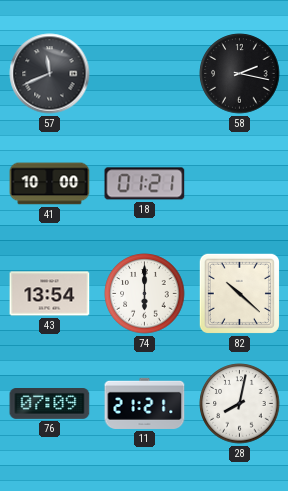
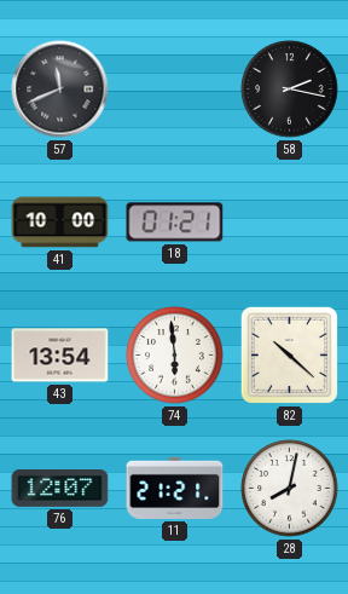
74: 6:00 -> 5:59
76: 07:09 -> 12:07
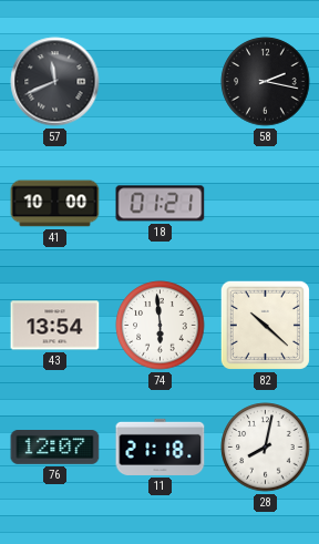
11: 21:21 -> 21:18
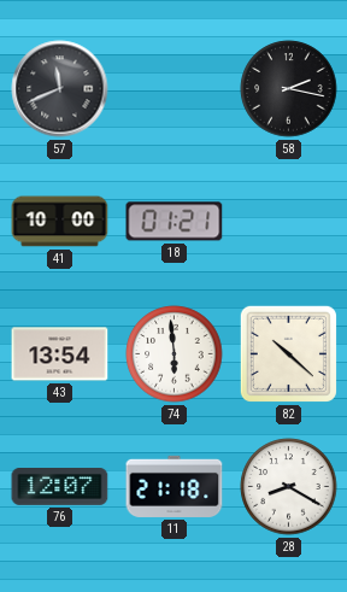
28: 8:02 -> 8:20
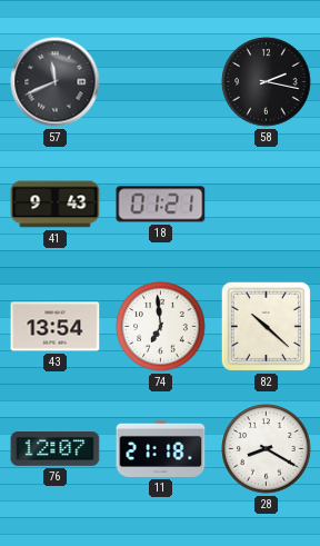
41: 10:00 -> 9:43
74: 5:59 -> 6:59
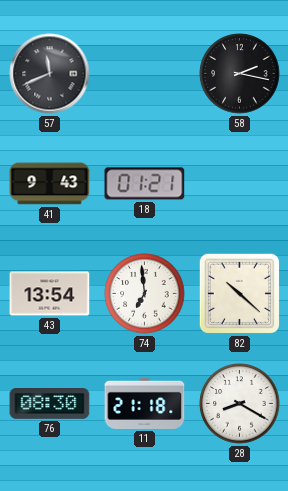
76: 12:07 -> 08:30
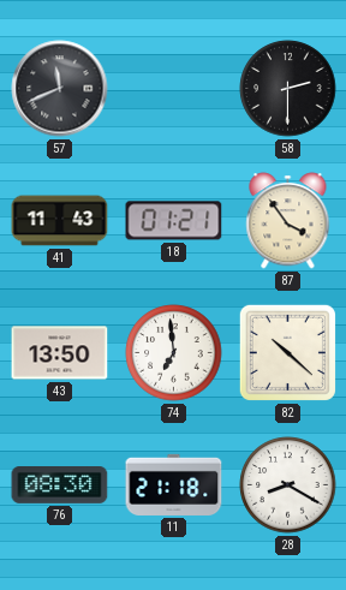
58: 2:17 -> 2:30
41: 9:43 -> 11:43
87: none -> 3:54
43: 13:54 -> 13:50
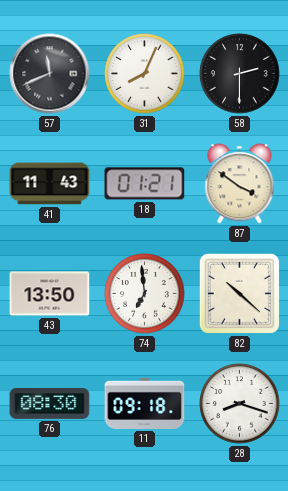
31: none -> 8:04
87: 3:54 -> 3:51
11: 21:18 -> 09:18
28: 8:20 -> 8:18
